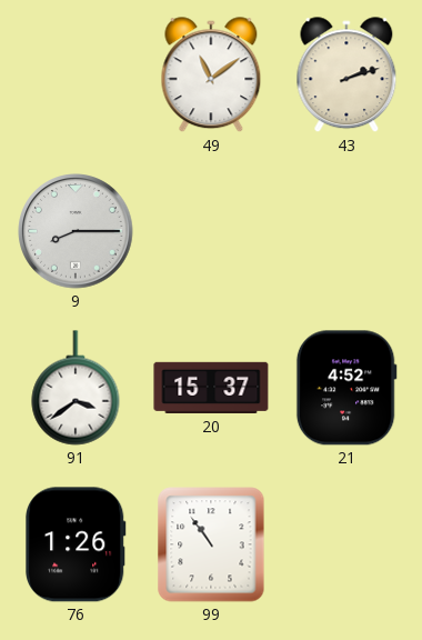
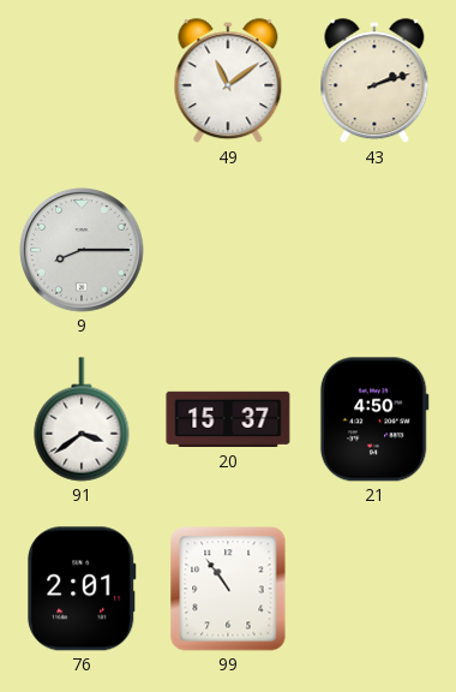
21: 4:52 -> 4:50
76: 1:26 -> 2:01
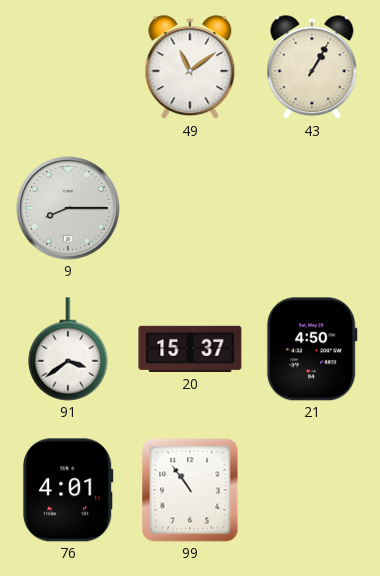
43: 2:12 -> 1:05
76: 2:01 -> 4:01
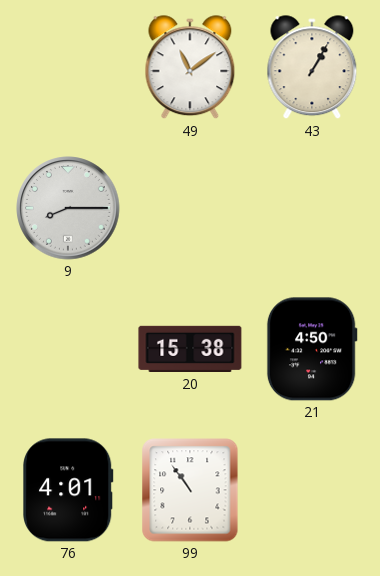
91: 3:39 -> none
20: 15:37 -> 15:38
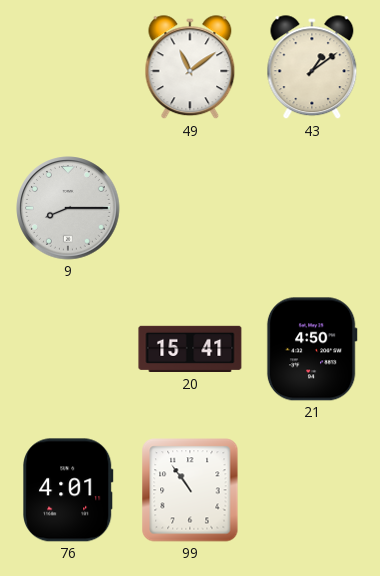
43: 1:05 -> 1:09
20: 15:38 -> 15:41
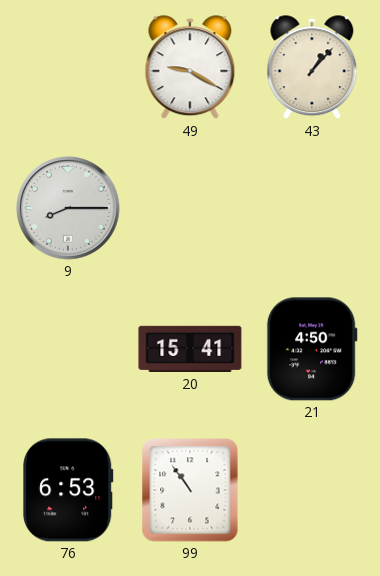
49: 11:09 -> 9:20
43: 1:09 -> 1:07
76: 4:01 -> 6:53
